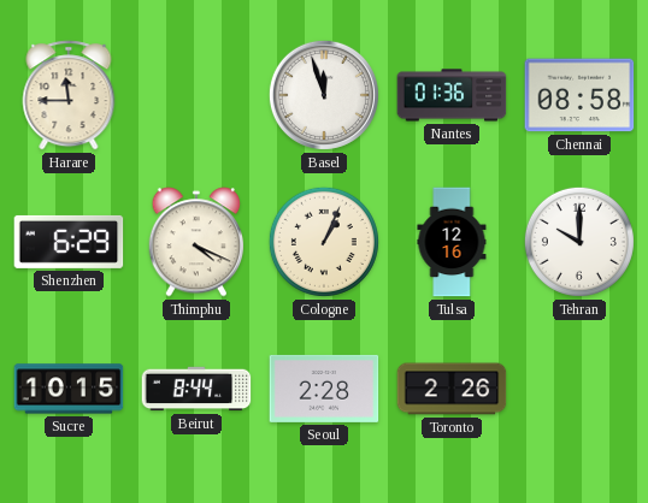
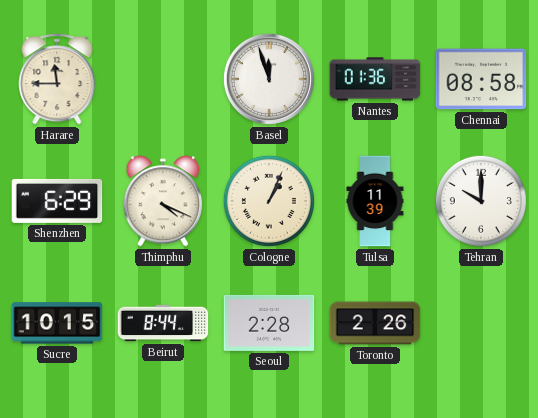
Tulsa: 12:16 -> 11:39
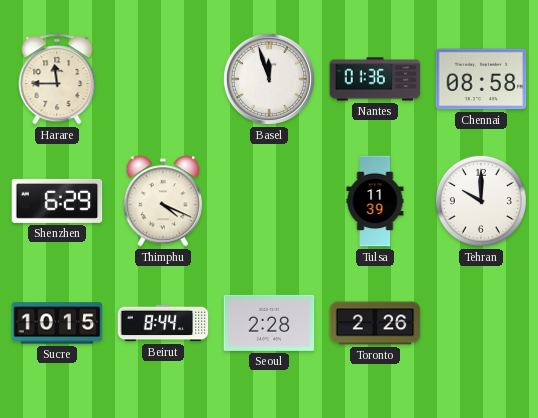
Cologne: 1:04 -> none
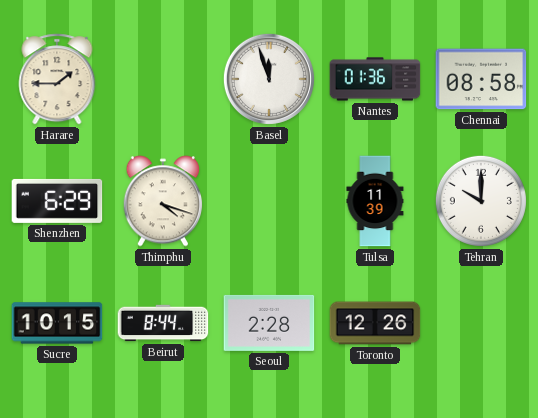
Harare: 11:45 -> 1:45
Thimphu: 4:19 -> 4:18
Toronto: 2:26 -> 12:26
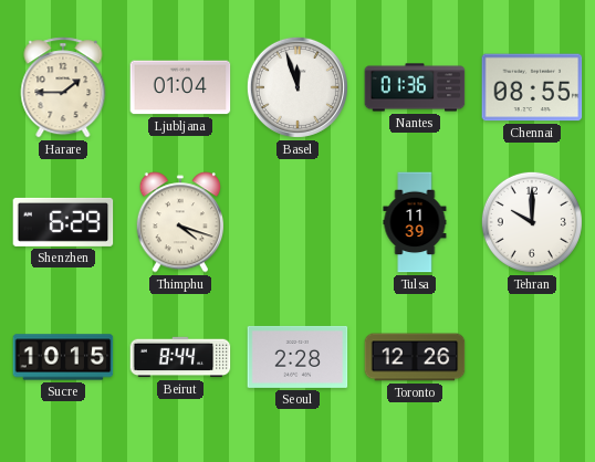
Ljubljana: none -> 01:04
Chennai: 08:58 -> 08:55
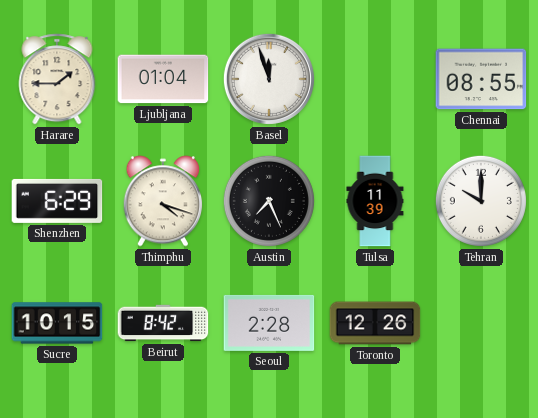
Nantes: 01:36 -> none
Austin: none -> 7:26
Beirut: 8:44 -> 8:42
